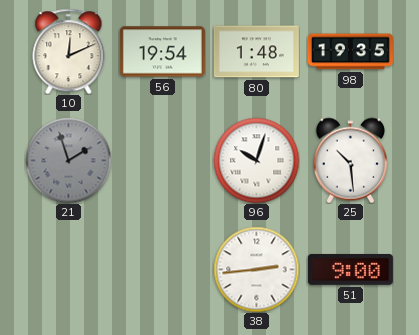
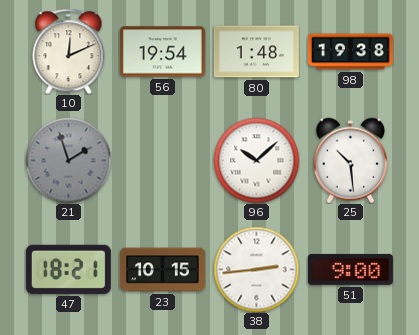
98: 19:35 -> 19:38
96: 10:03 -> 10:08
47: none -> 18:21
23: none -> 10:15
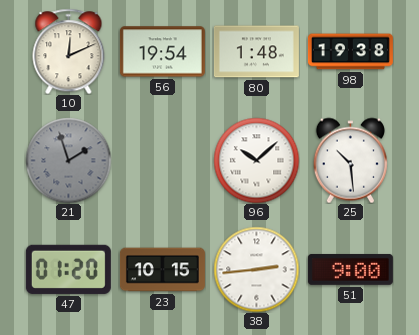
47: 18:21 -> 01:20
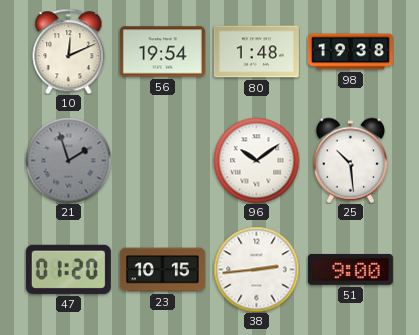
96: 10:08 -> 10:09
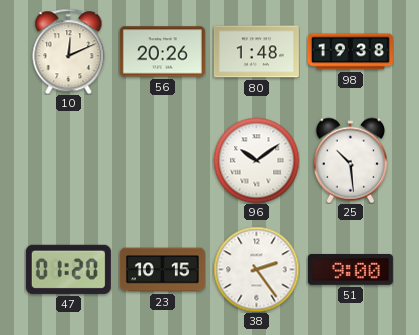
56: 19:54 -> 20:26
21: 1:57 -> none
38: 2:44 -> 2:24
